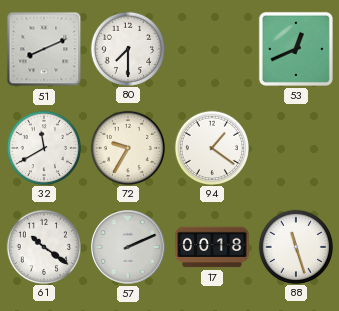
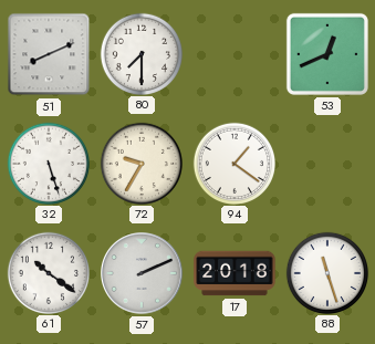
32: 11:40 -> 5:27
17: 00:18 -> 20:18
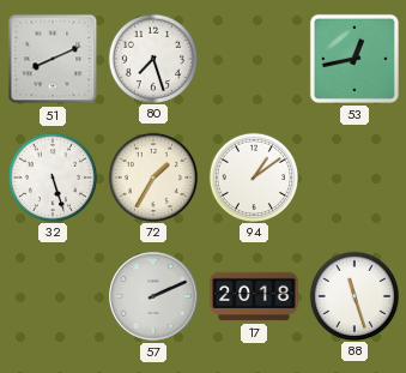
80: 7:30 -> 7:27
53: 12:41 -> 12:43
72: 9:35 -> 1:35
94: 1:21 -> 1:09
61: 10:21 -> none
